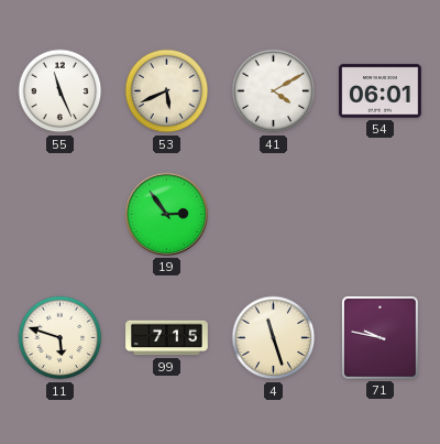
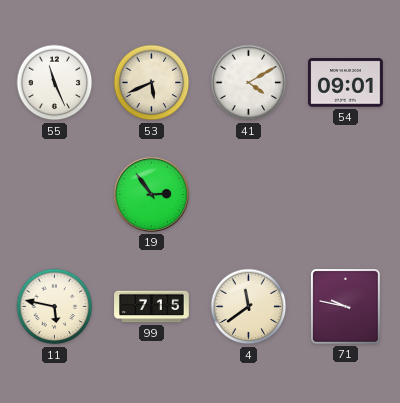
54: 06:01 -> 09:01
11: 5:48 -> 5:47
4: 11:27 -> 11:39
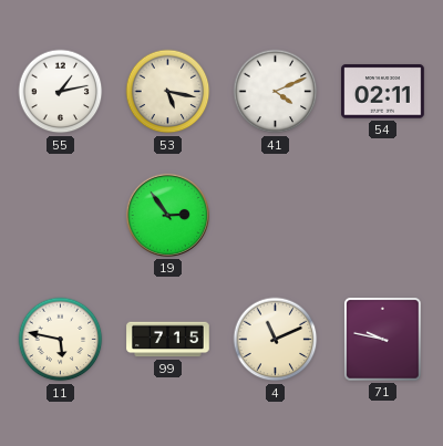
55: 11:26 -> 1:13
53: 5:41 -> 5:17
41: 4:10 -> 4:11
54: 09:01 -> 02:11
4: 11:39 -> 11:11
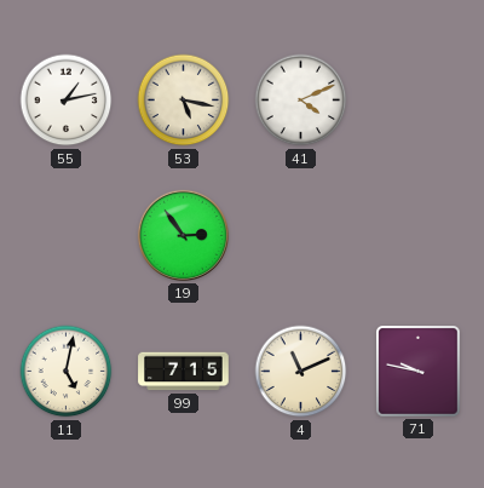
54: 02:11 -> none
11: 5:47 -> 5:02
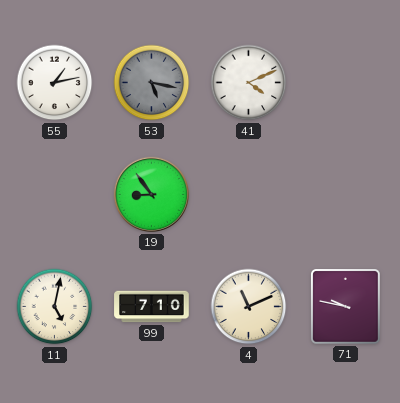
53 dial: cream -> grey
19: 2:54 -> 8:54
99: 7:15 -> 7:10
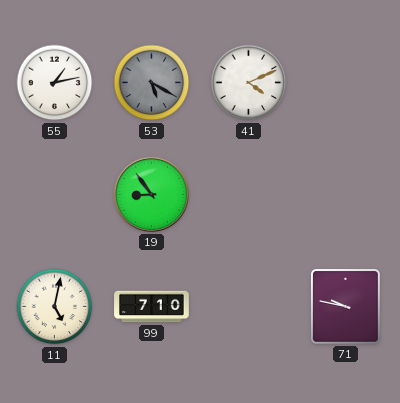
53: 5:17 -> 5:20
4: 11:11 -> none
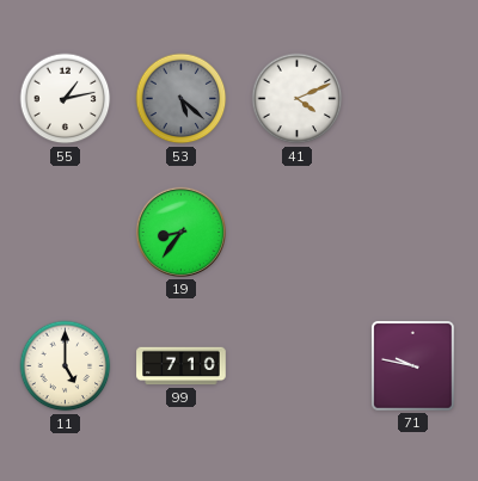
53: 5:20 -> 5:22
19: 8:54 -> 8:36
11: 5:02 -> 5:00
